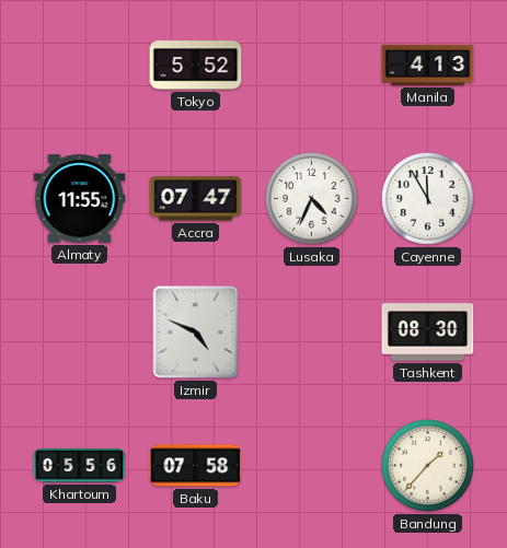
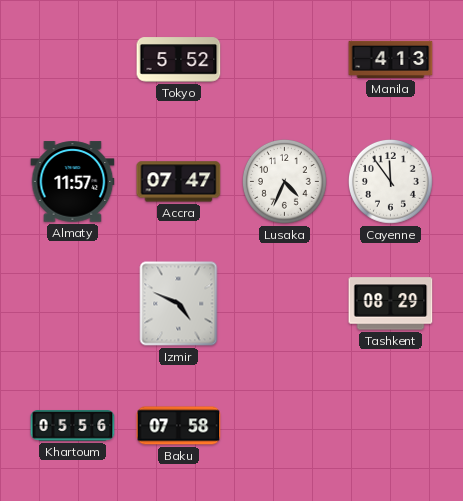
Almaty: 11:55 -> 11:57
Cayenne: 11:55 -> 11:54
Tashkent: 08:30 -> 08:29
Bandung: 1:37 -> none
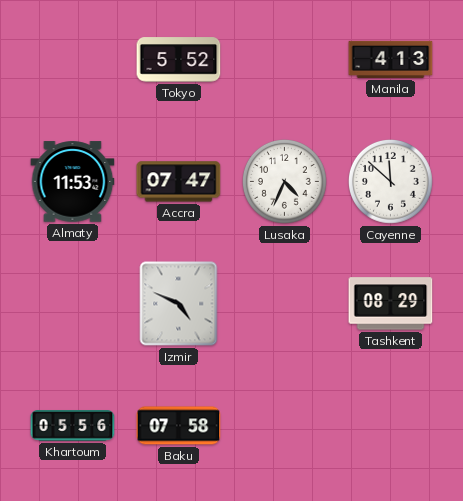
Almaty: 11:57 -> 11:53
Cayenne: 11:54 -> 11:52
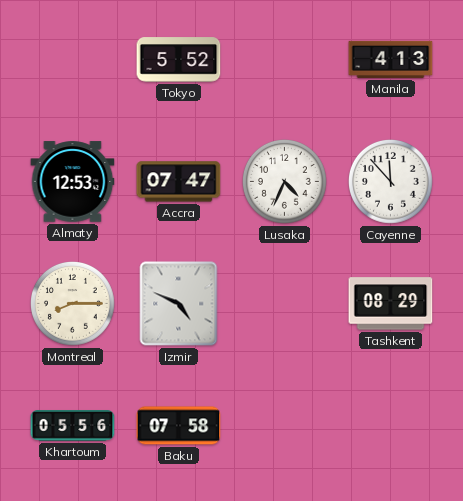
Almaty: 11:53 -> 12:53
Cayenne: 11:52 -> 11:53
Montreal: none -> 8:15
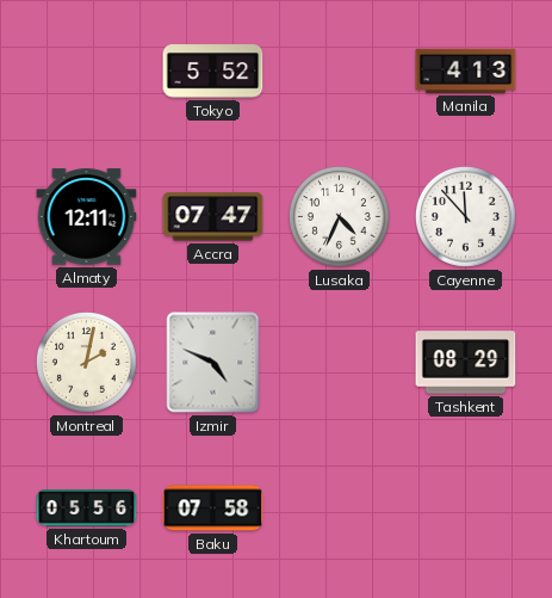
Almaty: 12:53 -> 12:11
Montreal: 8:15 -> 2:02
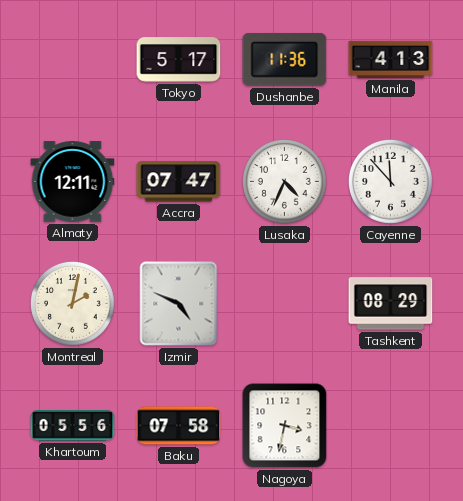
Tokyo: 5:52 -> 5:17
Dushanbe: none -> 11:36
Nagoya: none -> 3:32
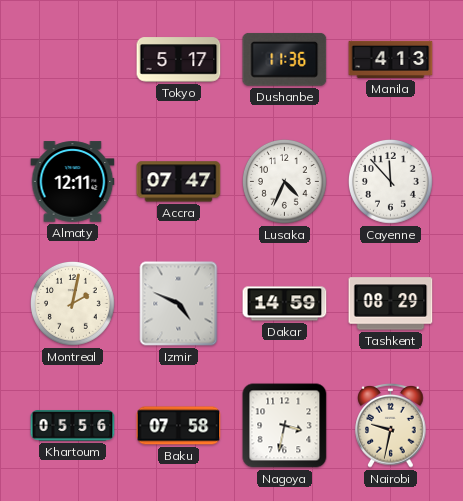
Dakar: none -> 14:59
Nairobi: none -> 9:32
